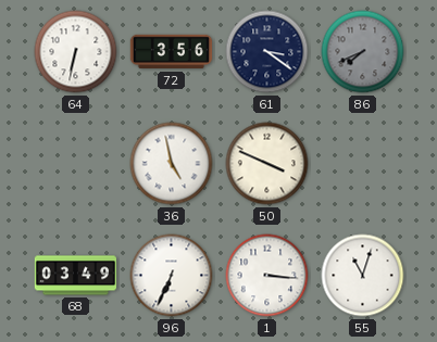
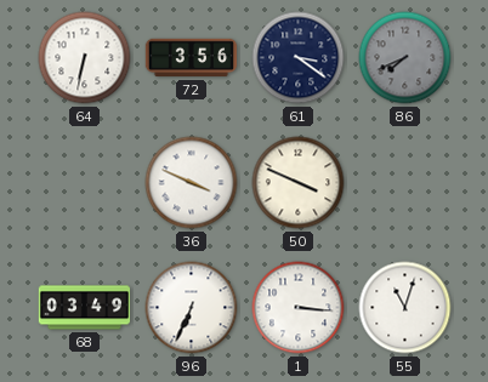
36: 4:58 -> 3:49
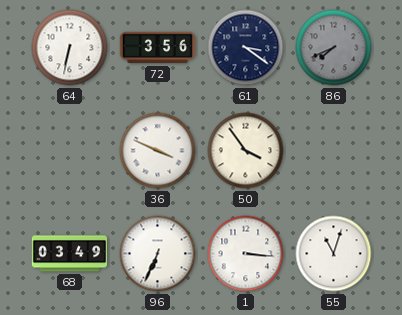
50: 3:49 -> 3:54
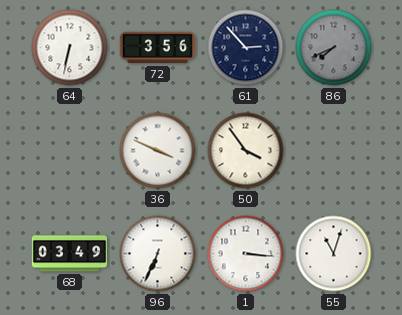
61: 3:21 -> 2:53
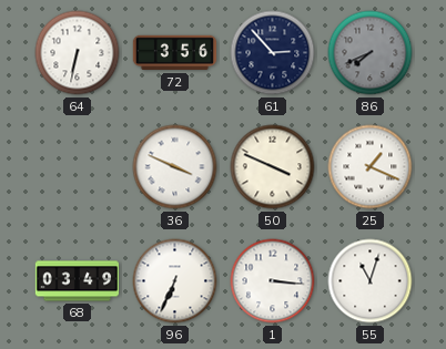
50: 3:54 -> 3:49
25: none -> 1:19
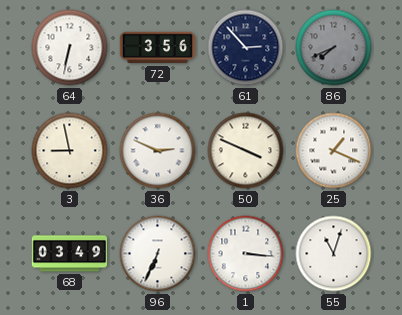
3: none -> 8:58
36: 3:49 -> 2:49
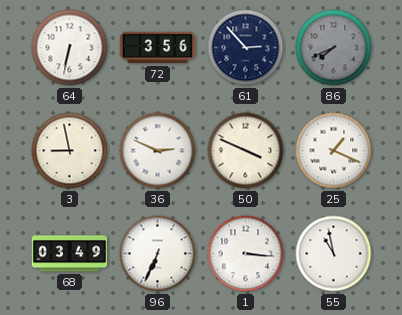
55: 11:03 -> 10:58
